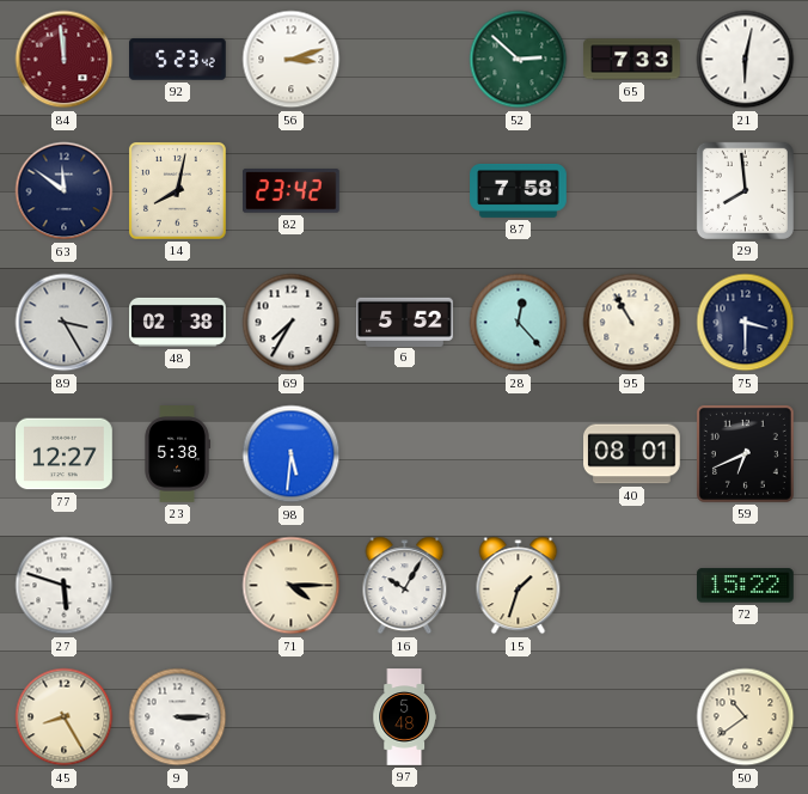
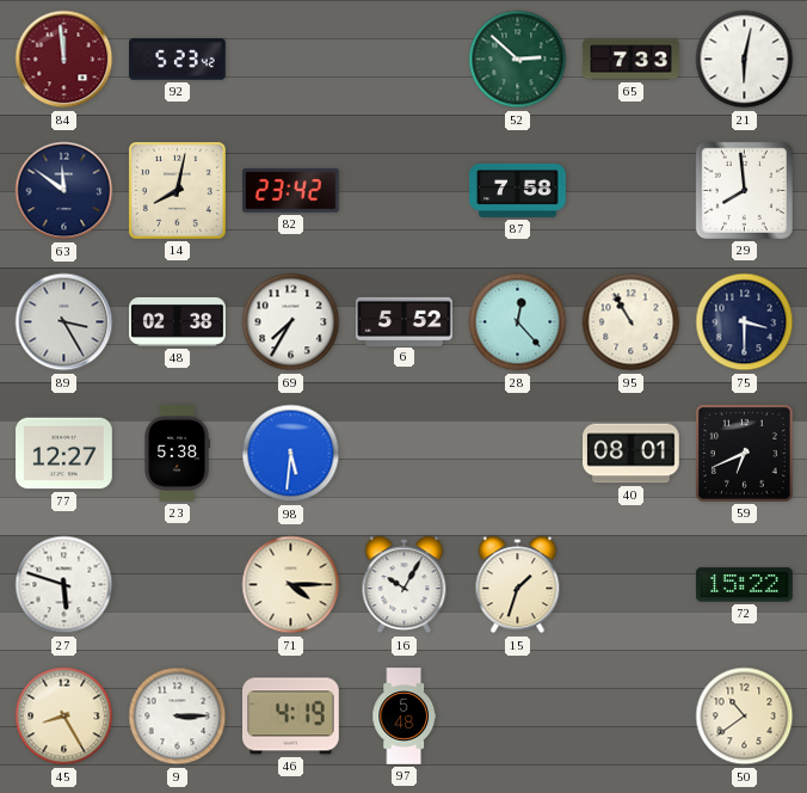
56: 3:12 -> none
46: none -> 4:19
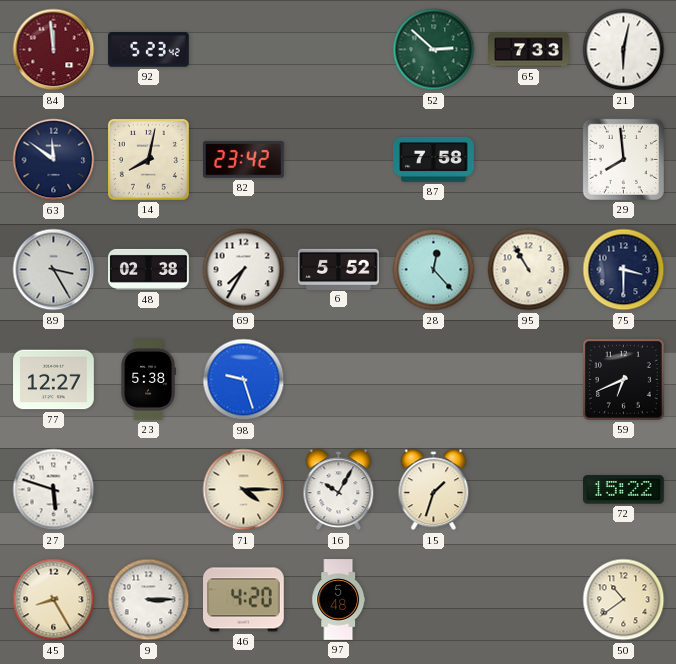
98: 5:31 -> 9:27
40: 08:01 -> none
46: 4:19 -> 4:20
